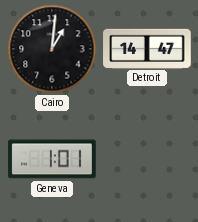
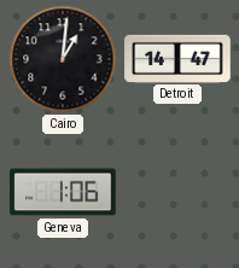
Geneva: 1:01 -> 1:06
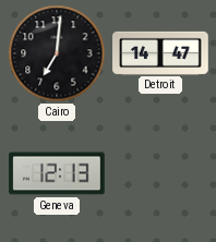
Cairo: 1:01 -> 7:01
Geneva: 1:06 -> 12:13
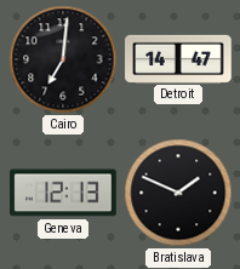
Bratislava: none -> 1:49
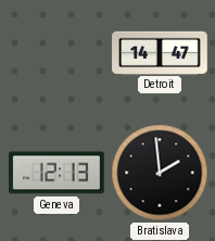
Cairo: 7:01 -> none
Bratislava: 1:49 -> 1:59
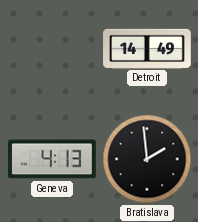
Detroit: 14:47 -> 14:49
Geneva: 12:13 -> 4:13
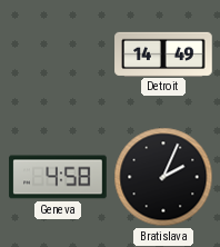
Geneva: 4:13 -> 4:58
Bratislava: 1:59 -> 2:04
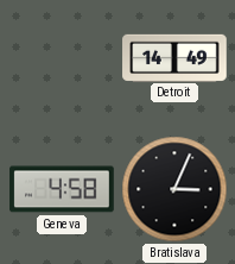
Bratislava: 2:04 -> 3:04
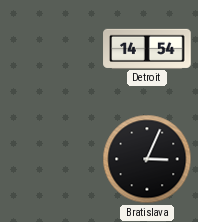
Detroit: 14:49 -> 14:54
Geneva: 4:58 -> none
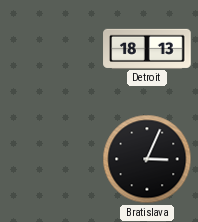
Detroit: 14:54 -> 18:13
